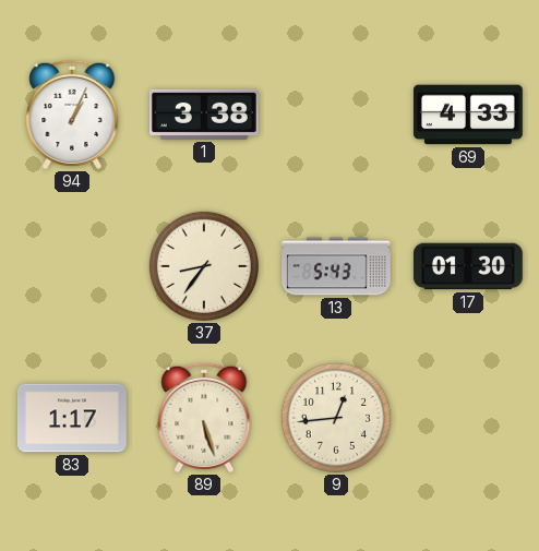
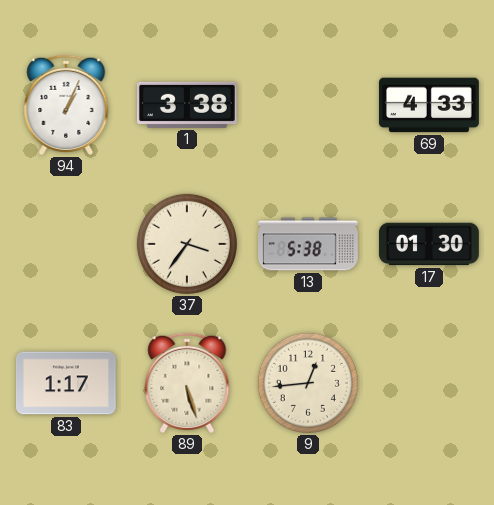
37: 8:36 -> 3:36
13: 5:43 -> 5:38
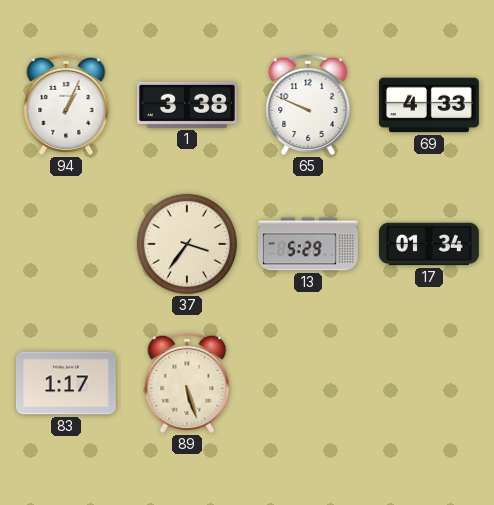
65: none -> 9:49
13: 5:38 -> 5:29
17: 01:30 -> 01:34
9: 12:44 -> none
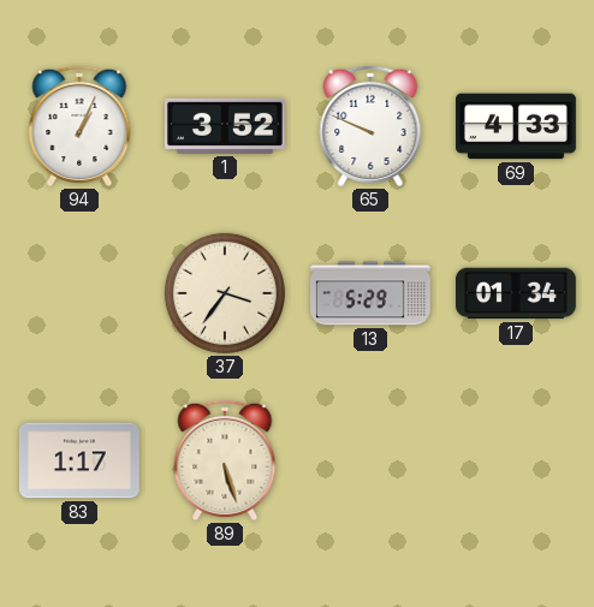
1: 3:38 -> 3:52
